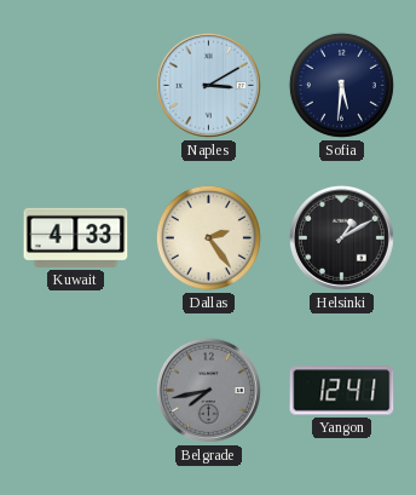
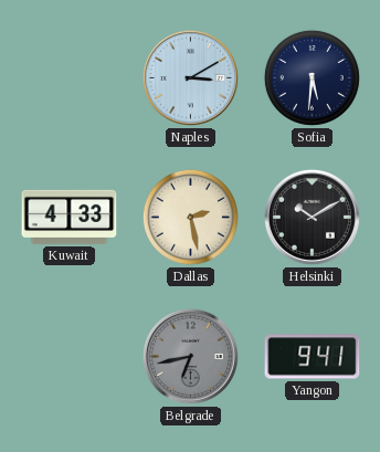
Dallas: 2:24 -> 2:28
Helsinki: 1:10 -> 10:10
Belgrade: 7:43 -> 6:43
Yangon: 12:41 -> 9:41
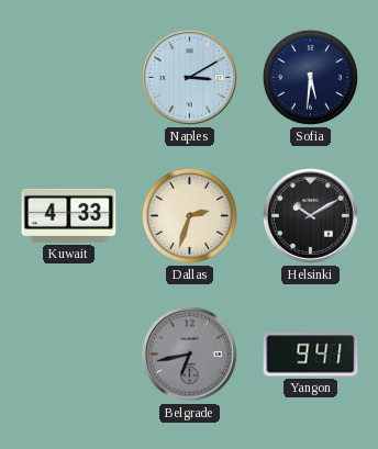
Dallas: 2:28 -> 2:33
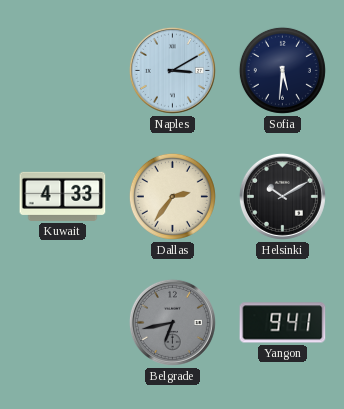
Dallas: 2:33 -> 2:36
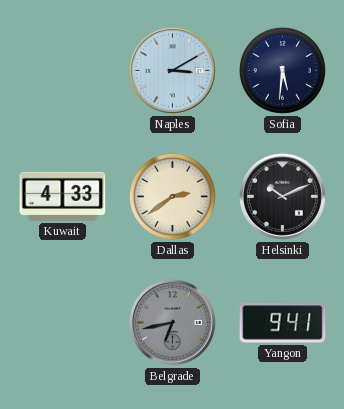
Dallas: 2:36 -> 2:39
Helsinki: 10:10 -> 10:11
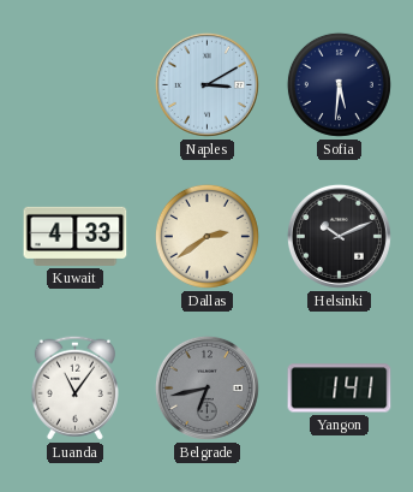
Luanda: none -> 11:06
Yangon: 9:41 -> 1:41
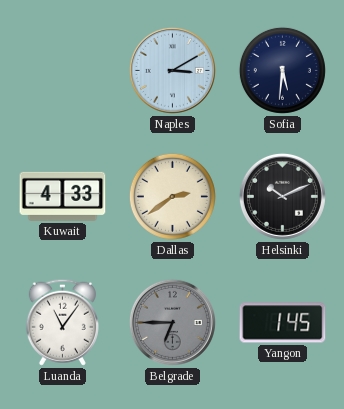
Belgrade: 6:43 -> 6:45
Yangon: 1:41 -> 1:45
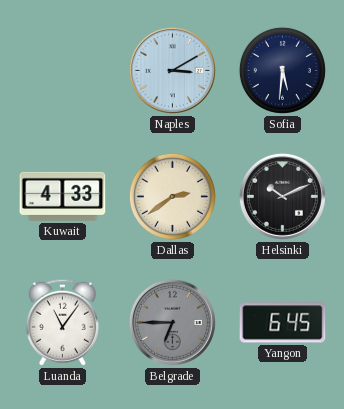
Yangon: 1:45 -> 6:45
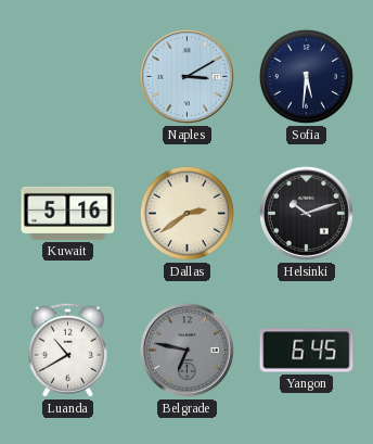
Kuwait: 4:33 -> 5:16
Helsinki: 10:11 -> 10:12
Luanda: 11:06 -> 10:40
Belgrade: 6:45 -> 6:47
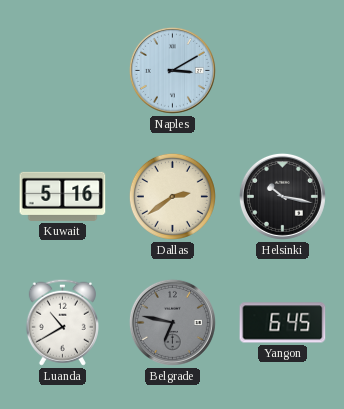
Sofia: 5:31 -> none
Helsinki: 10:12 -> 10:17
